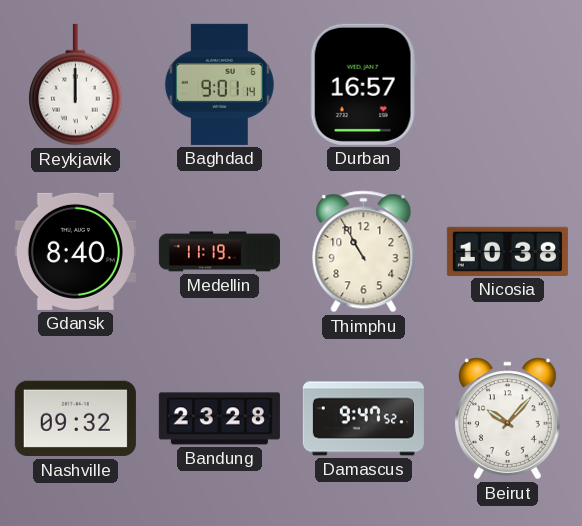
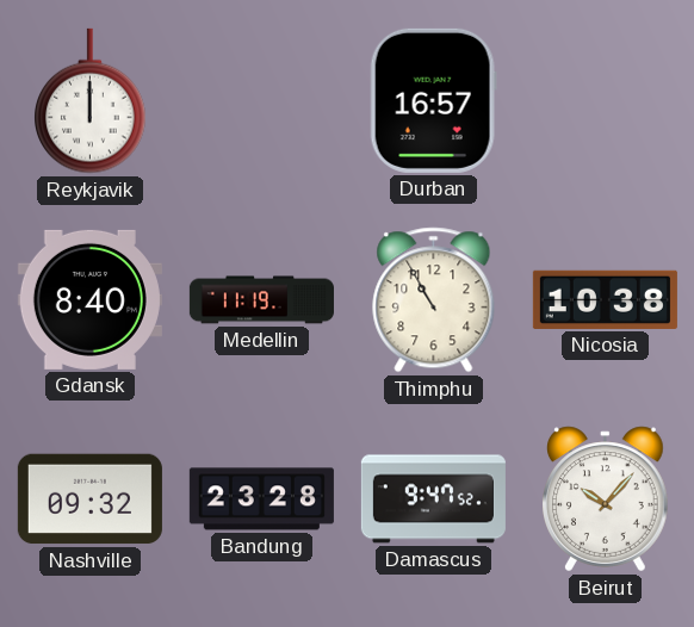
Baghdad: 9:01 -> none
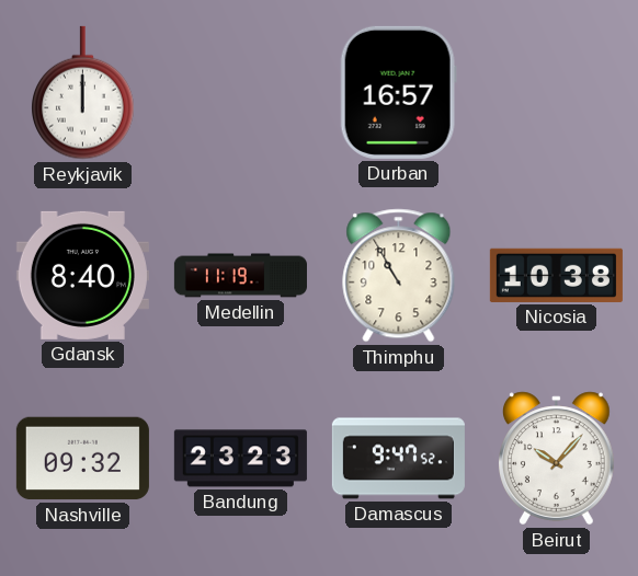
Bandung: 23:28 -> 23:23
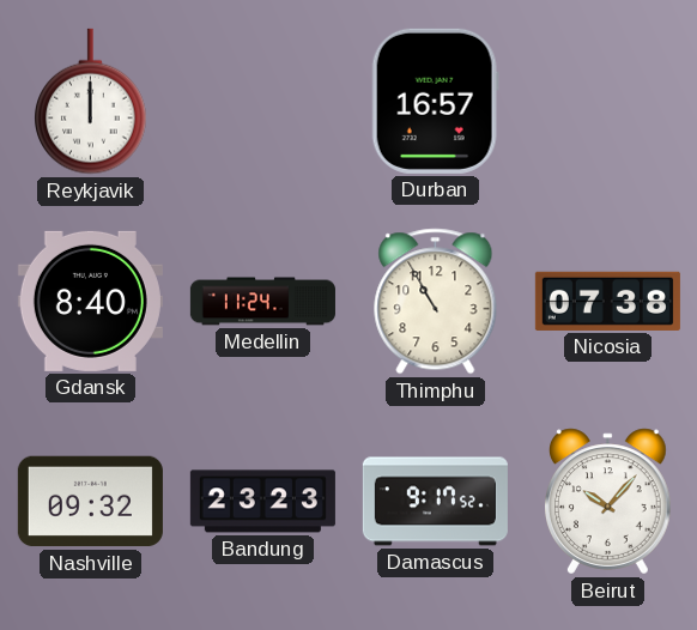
Medellin: 11:19 -> 11:24
Nicosia: 10:38 -> 07:38
Damascus: 9:47 -> 9:17
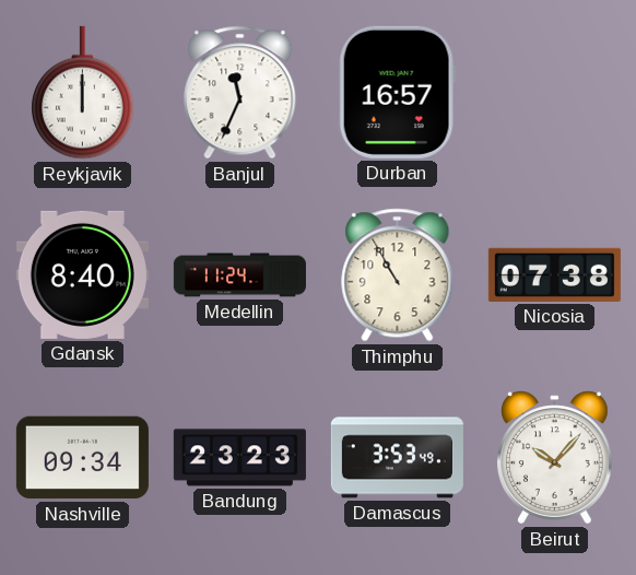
Banjul: none -> 11:34
Nashville: 09:32 -> 09:34
Damascus: 9:17 -> 3:53
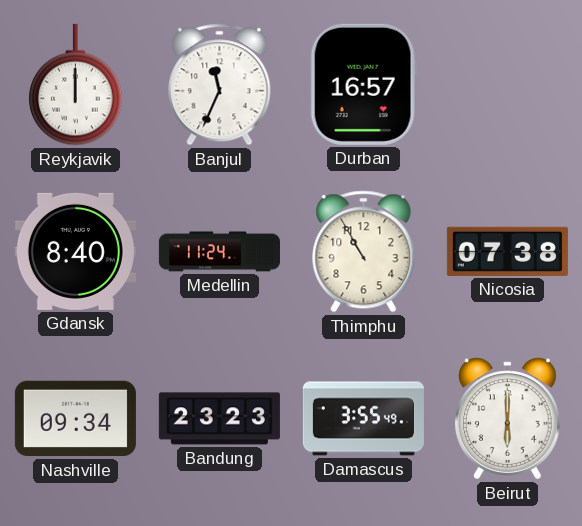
Damascus: 3:53 -> 3:55
Beirut: 10:07 -> 6:00
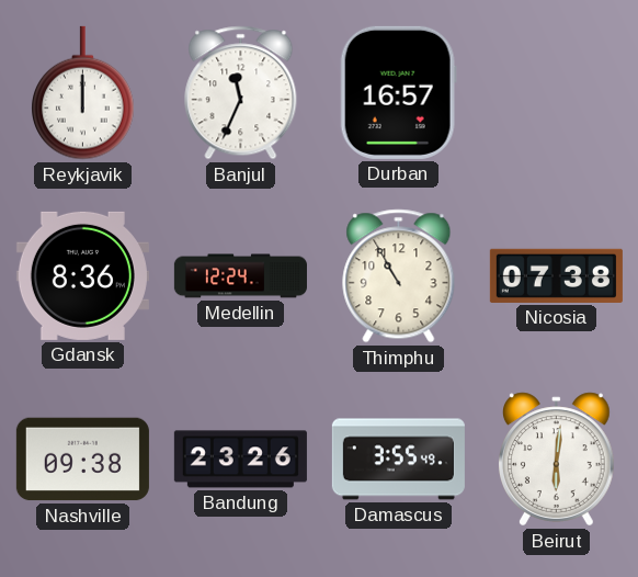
Gdansk: 8:40 -> 8:36
Medellin: 11:24 -> 12:24
Nashville: 09:34 -> 09:38
Bandung: 23:23 -> 23:26
Beirut: 6:00 -> 6:01
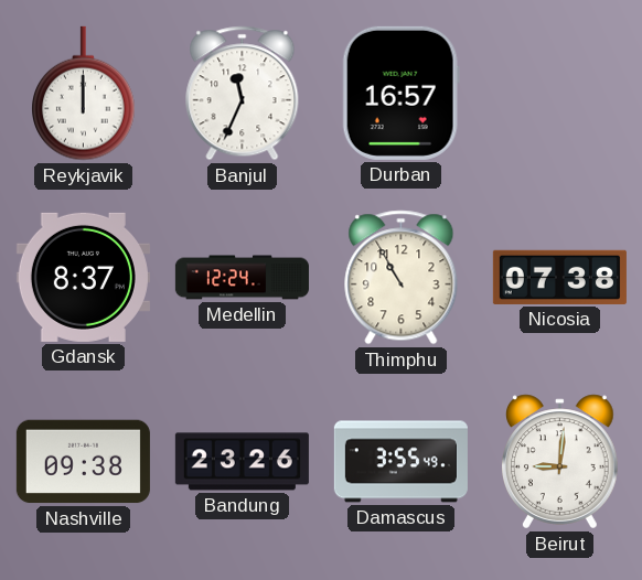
Gdansk: 8:36 -> 8:37
Beirut: 6:01 -> 9:01
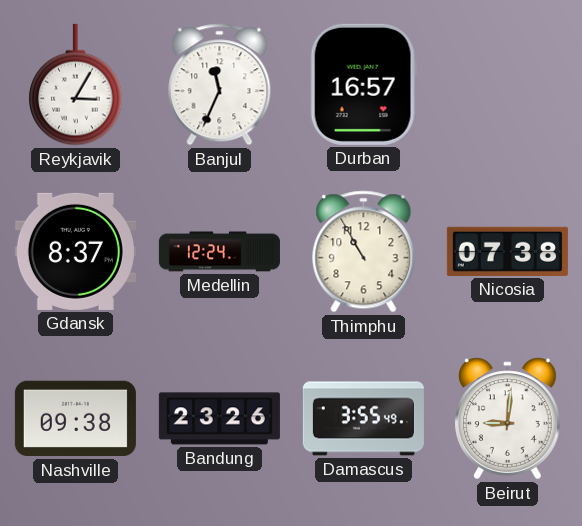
Reykjavik: 12:00 -> 3:05
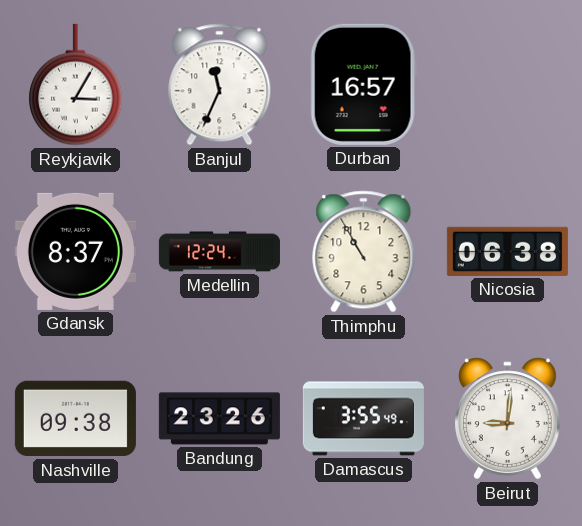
Nicosia: 07:38 -> 06:38
